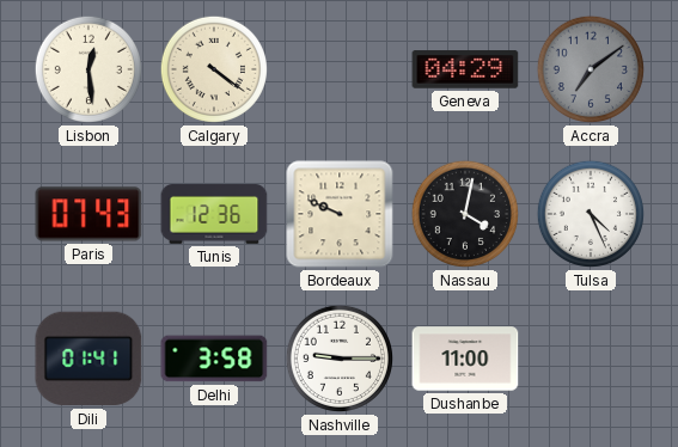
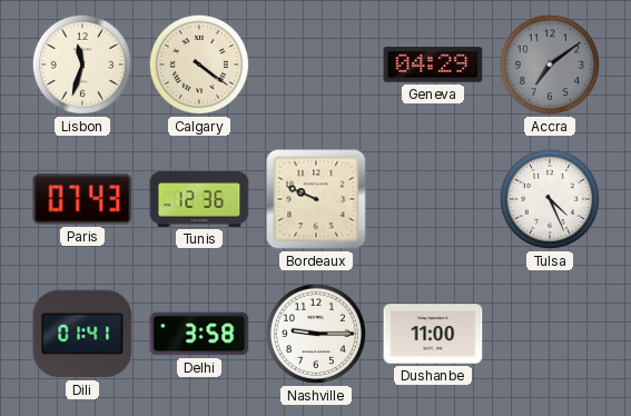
Lisbon: 12:29 -> 11:33
Nassau: 4:02 -> none
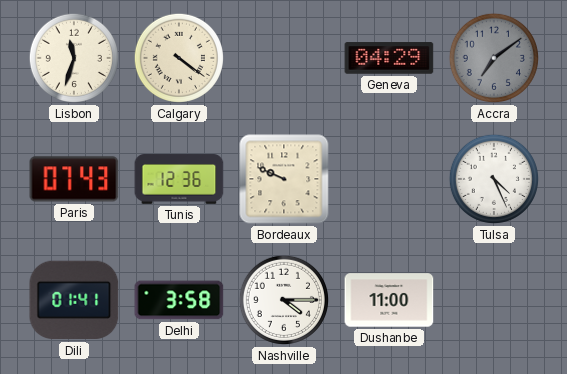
Nashville: 9:15 -> 4:15
